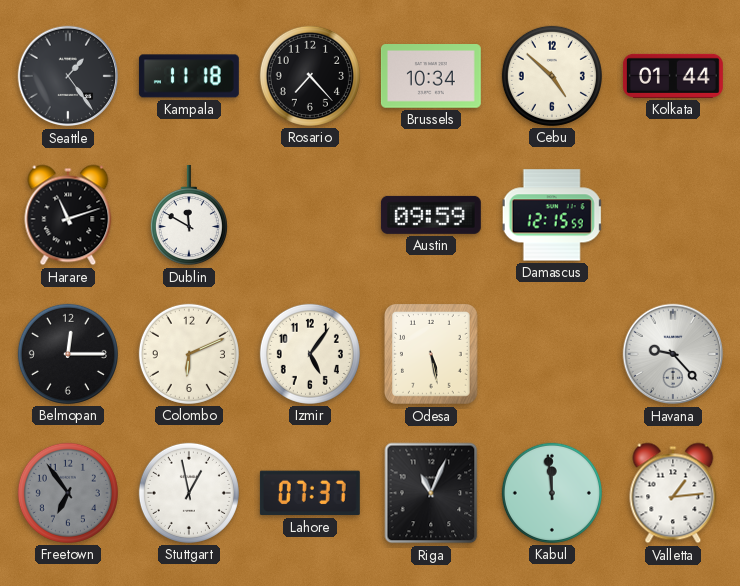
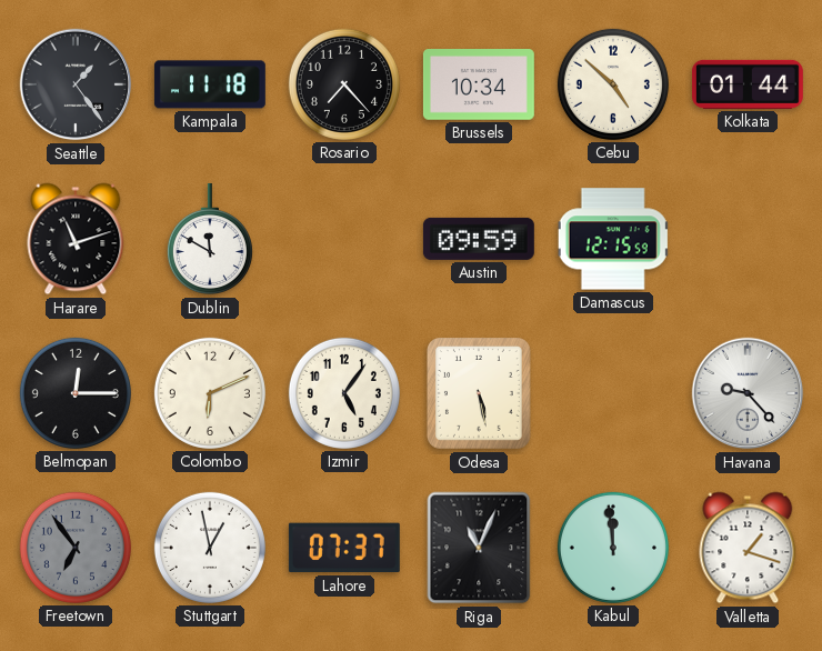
Valletta: 1:14 -> 1:18
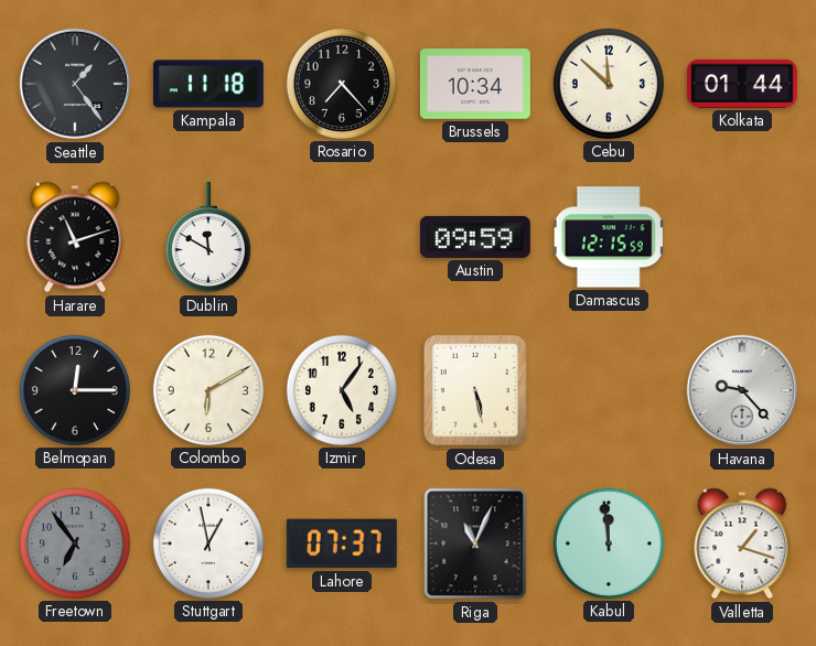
Cebu: 4:52 -> 11:52
Colombo: 6:11 -> 6:10
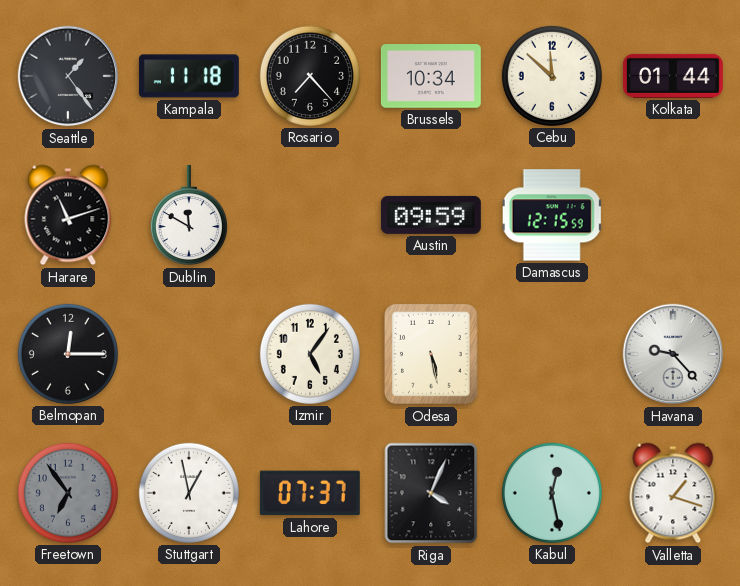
Colombo: 6:10 -> none
Riga: 11:04 -> 4:04
Kabul: 11:59 -> 12:28
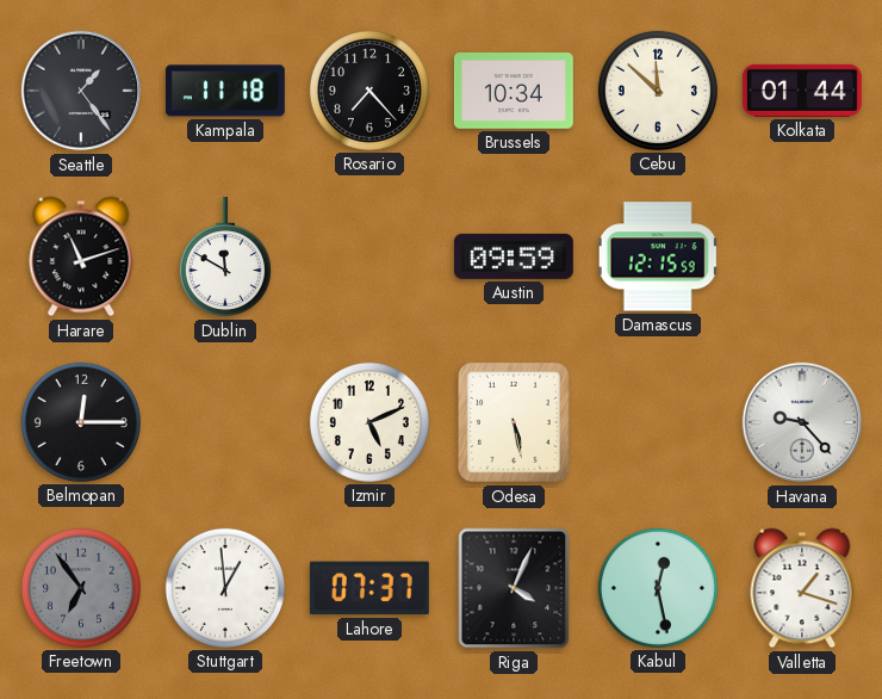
Izmir: 5:06 -> 5:11
Stuttgart: 12:58 -> 12:59
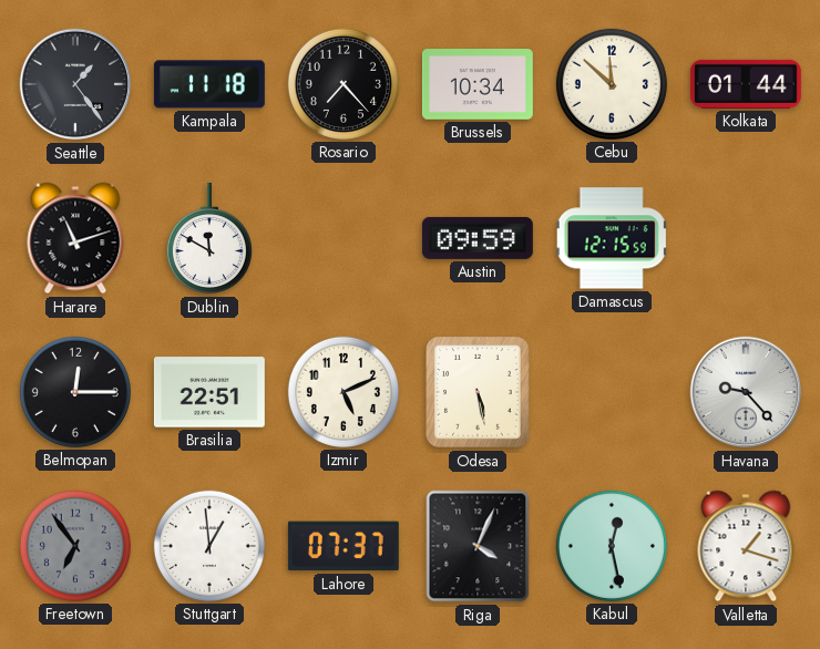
Brasilia: none -> 22:51
